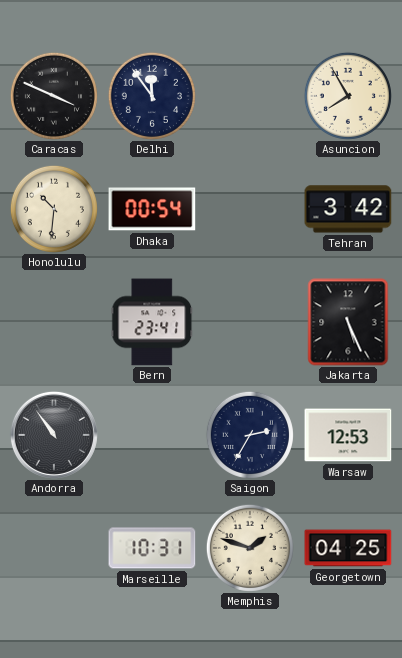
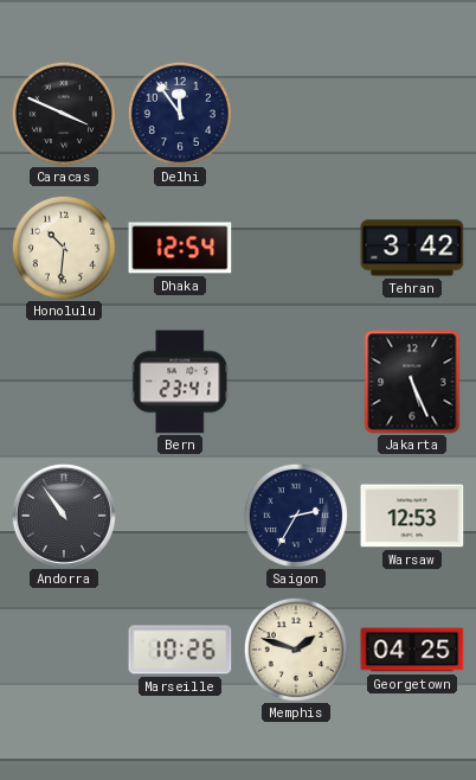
Asuncion: 7:55 -> none
Dhaka: 00:54 -> 12:54
Marseille: 10:31 -> 10:26
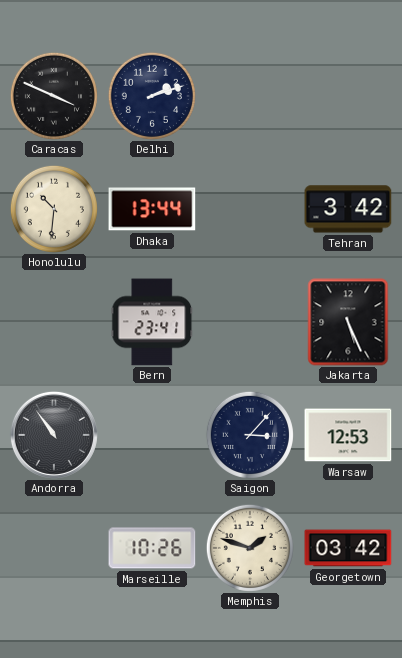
Delhi: 11:54 -> 2:12
Dhaka: 12:54 -> 13:44
Saigon: 2:35 -> 3:07
Georgetown: 04:25 -> 03:42
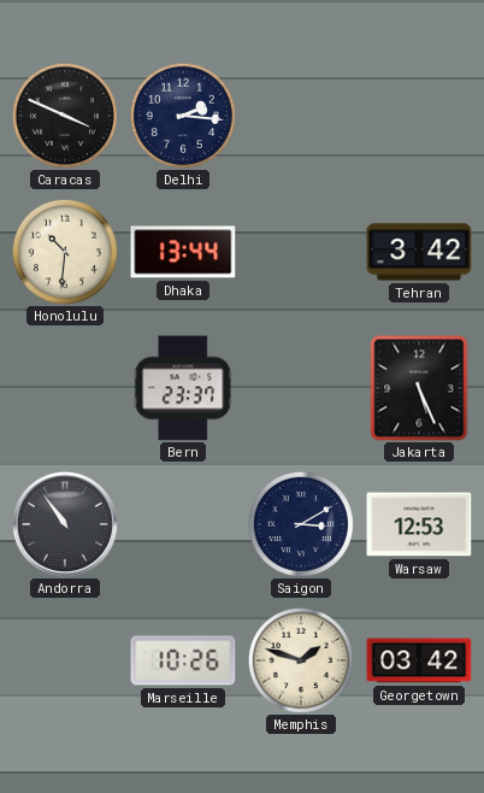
Delhi: 2:12 -> 2:16
Bern: 23:41 -> 23:37
Saigon: 3:07 -> 3:10
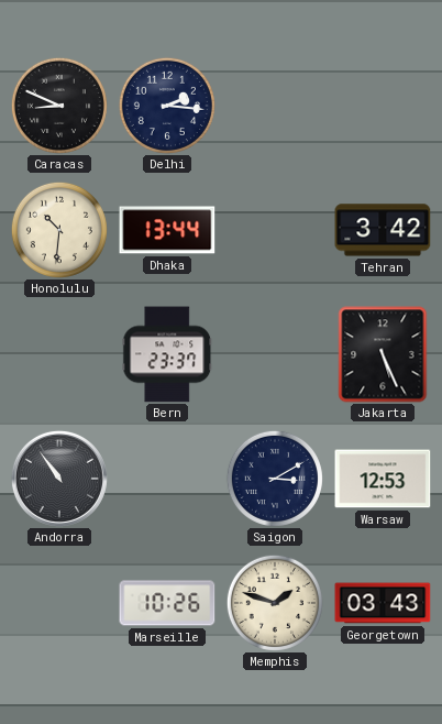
Caracas: 3:49 -> 8:49
Georgetown: 03:42 -> 03:43
